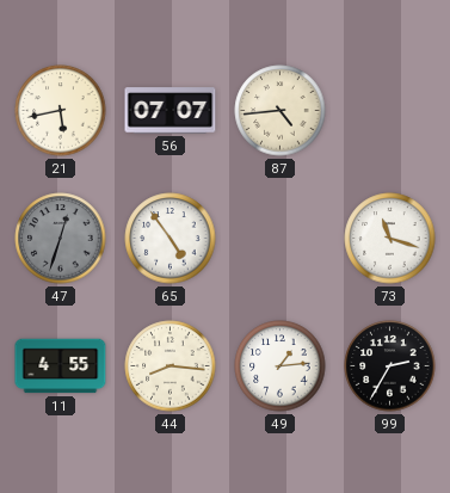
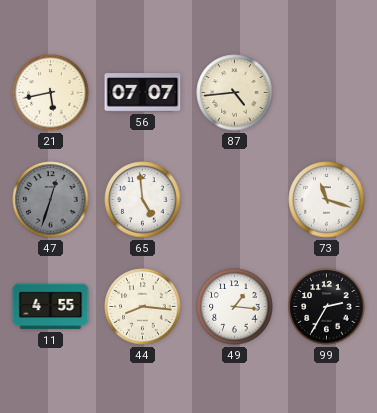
65: 4:54 -> 4:59
49: 1:14 -> 1:16
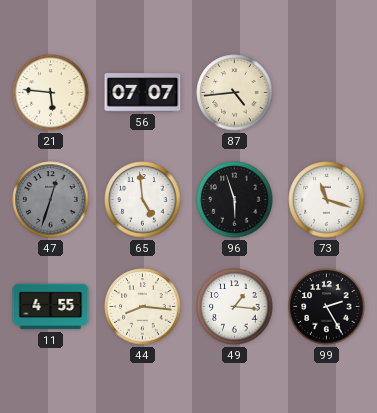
21: 5:43 -> 5:46
96: none -> 5:57
99: 2:35 -> 2:25
